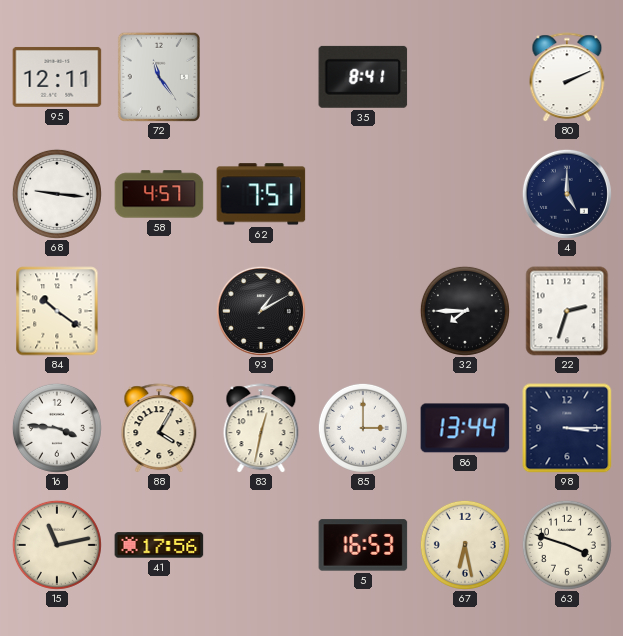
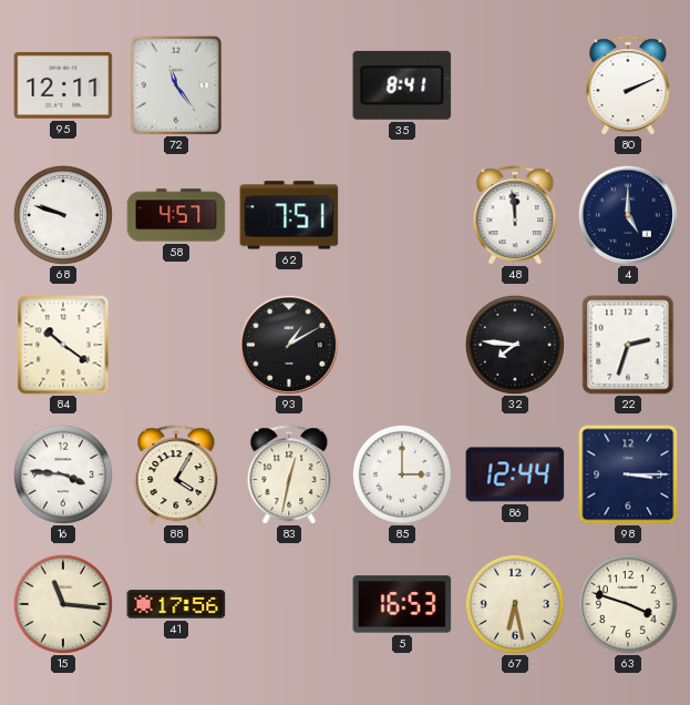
68: 9:16 -> 9:48
48: none -> 11:59
32: 7:45 -> 7:46
86: 13:44 -> 12:44
15: 11:13 -> 11:16
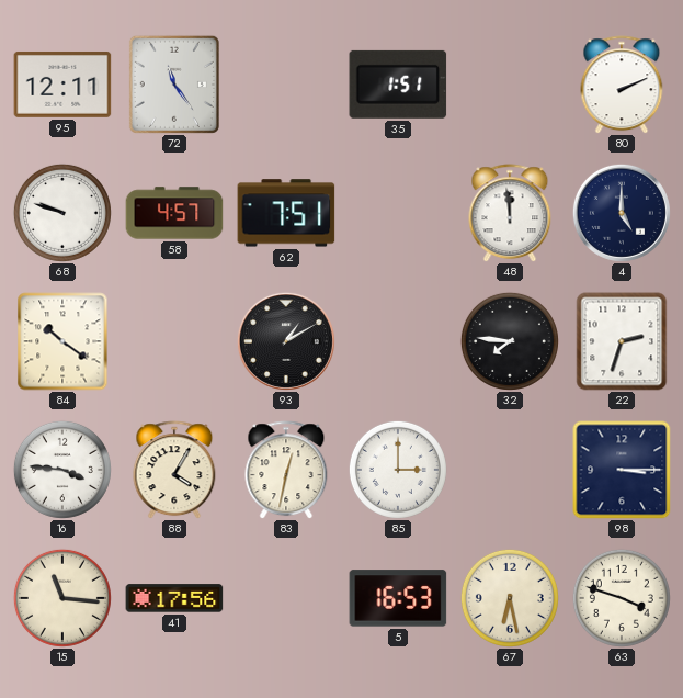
35: 8:41 -> 1:51
86: 12:44 -> none
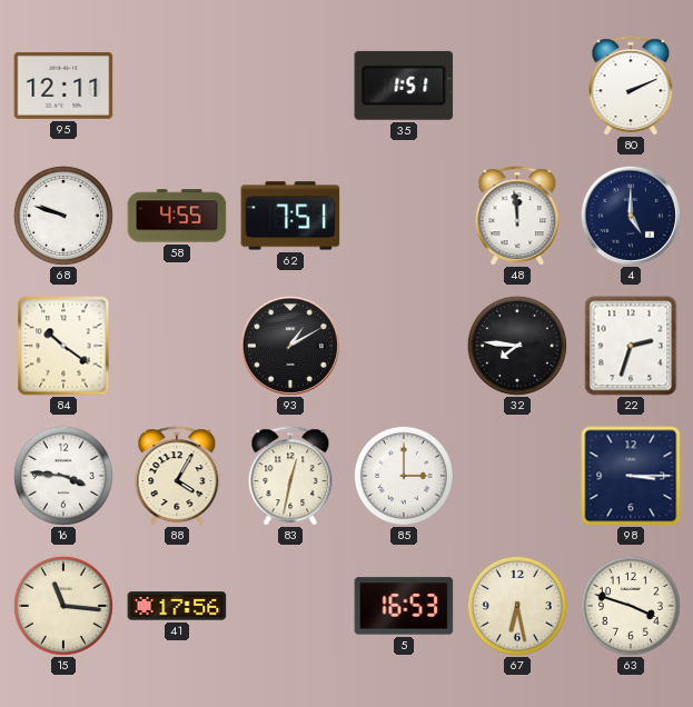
72: 11:24 -> none
58: 4:57 -> 4:55
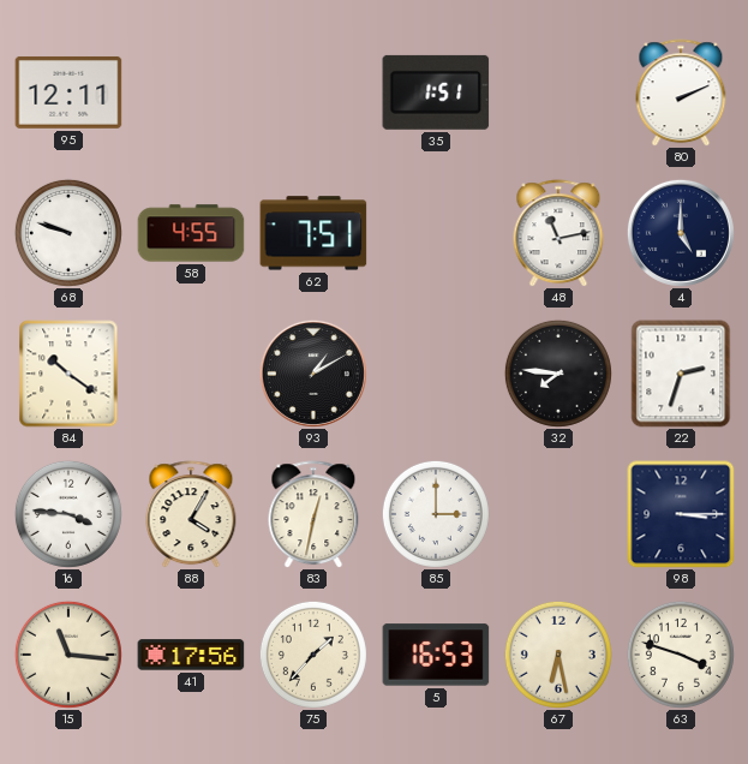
48: 11:59 -> 11:13
75: none -> 1:37
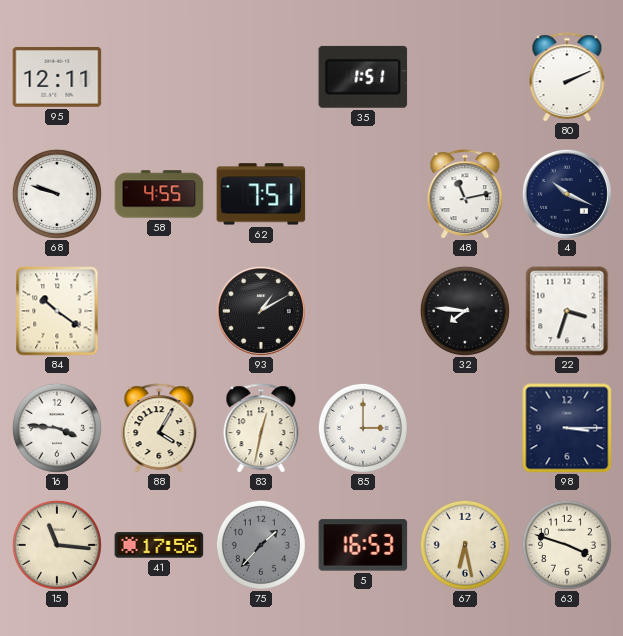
4: 5:00 -> 10:19
22: 2:33 -> 3:33
75 dial: cream -> grey
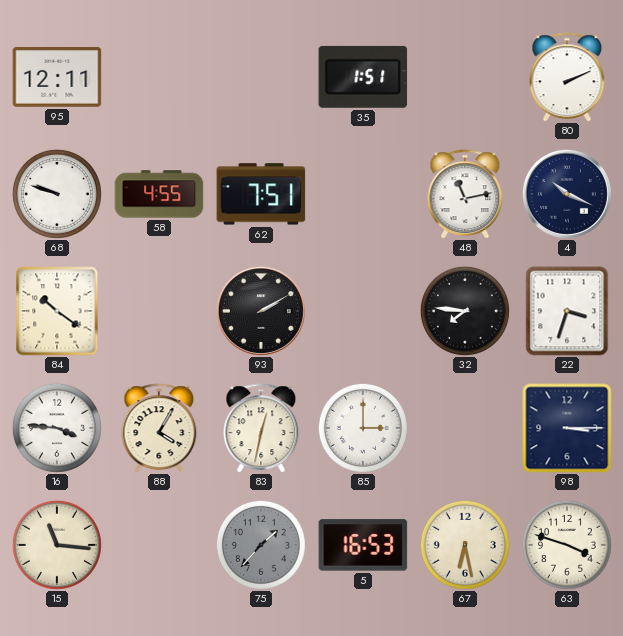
93: 1:10 -> 2:10
41: 17:56 -> none
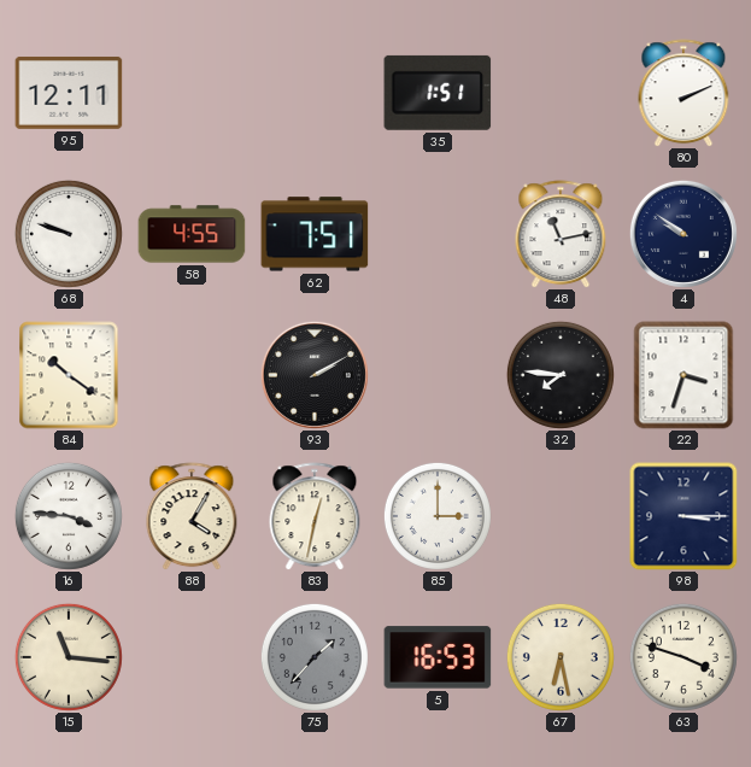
4: 10:19 -> 9:51
